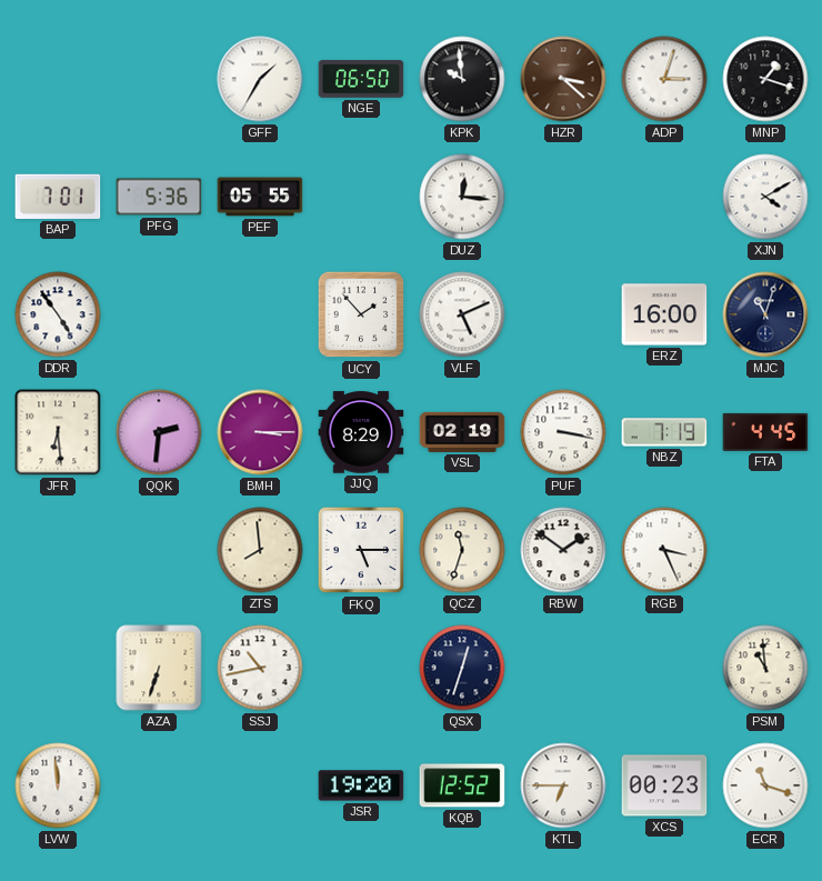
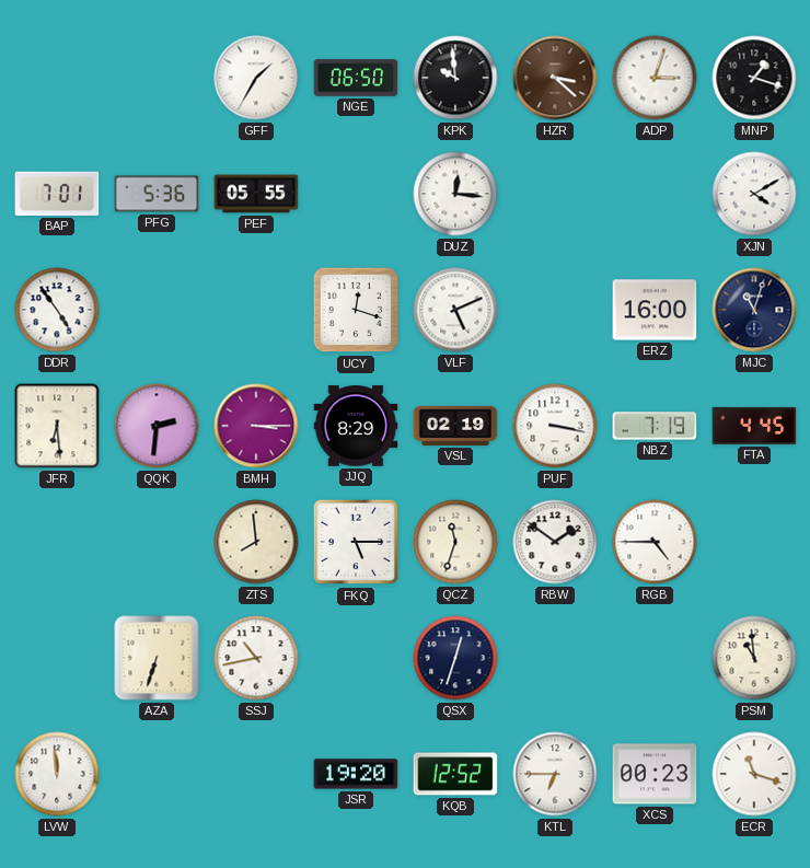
UCY: 1:53 -> 12:18
RGB: 3:26 -> 4:45
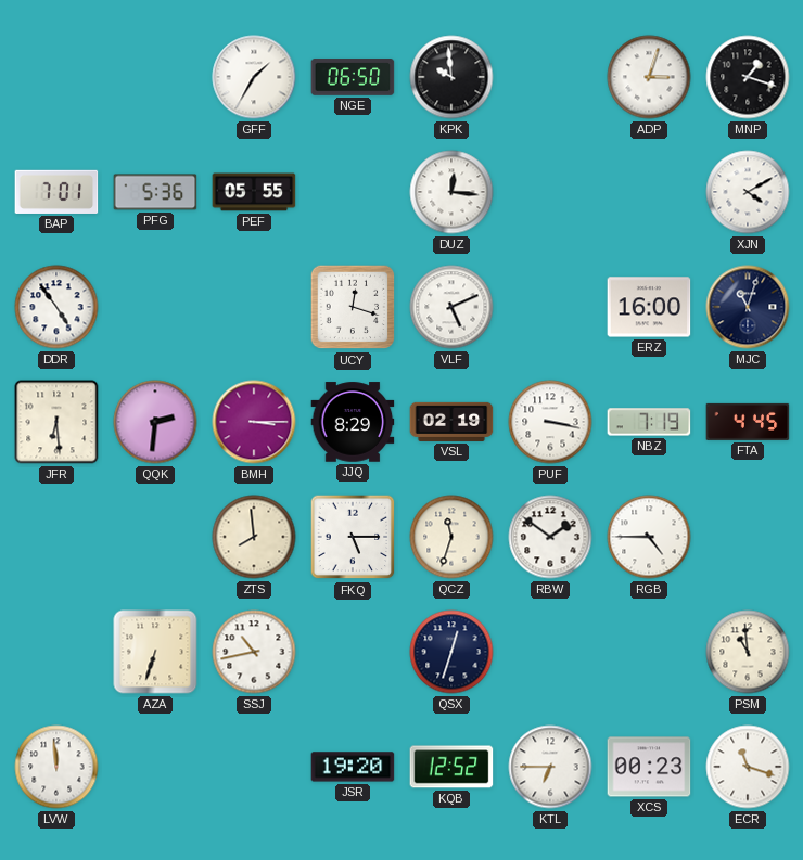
HZR: 3:22 -> none
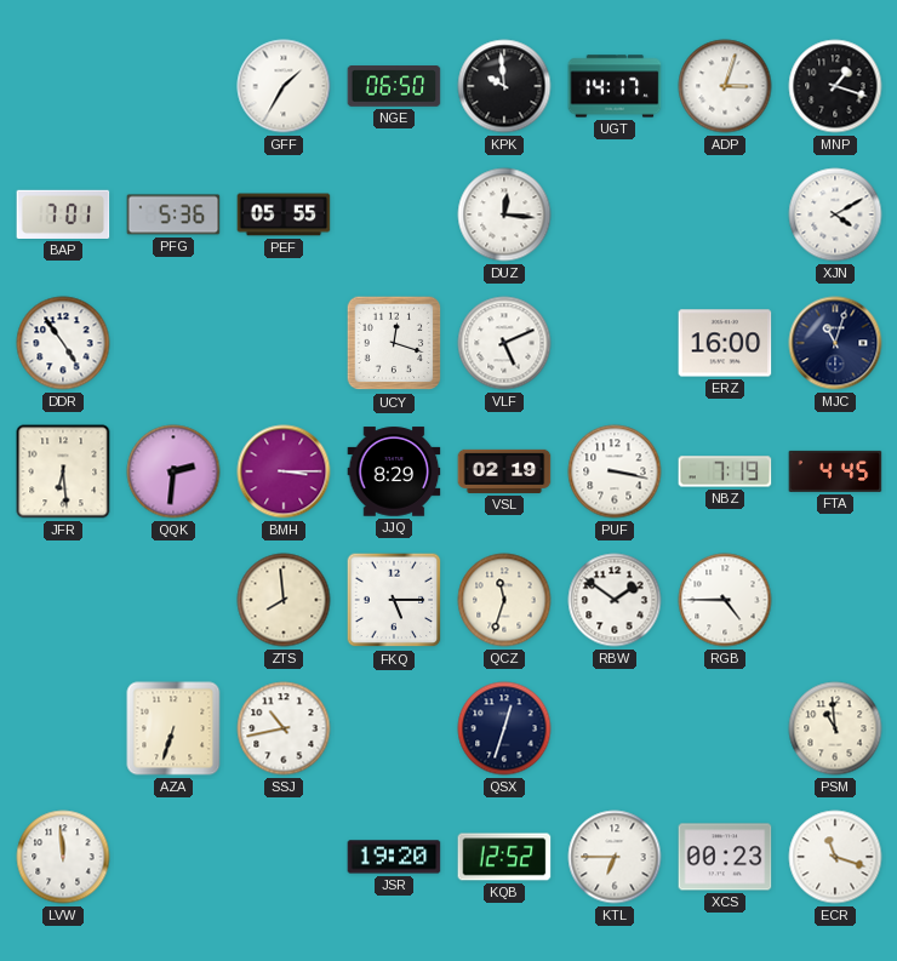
UGT: none -> 14:17
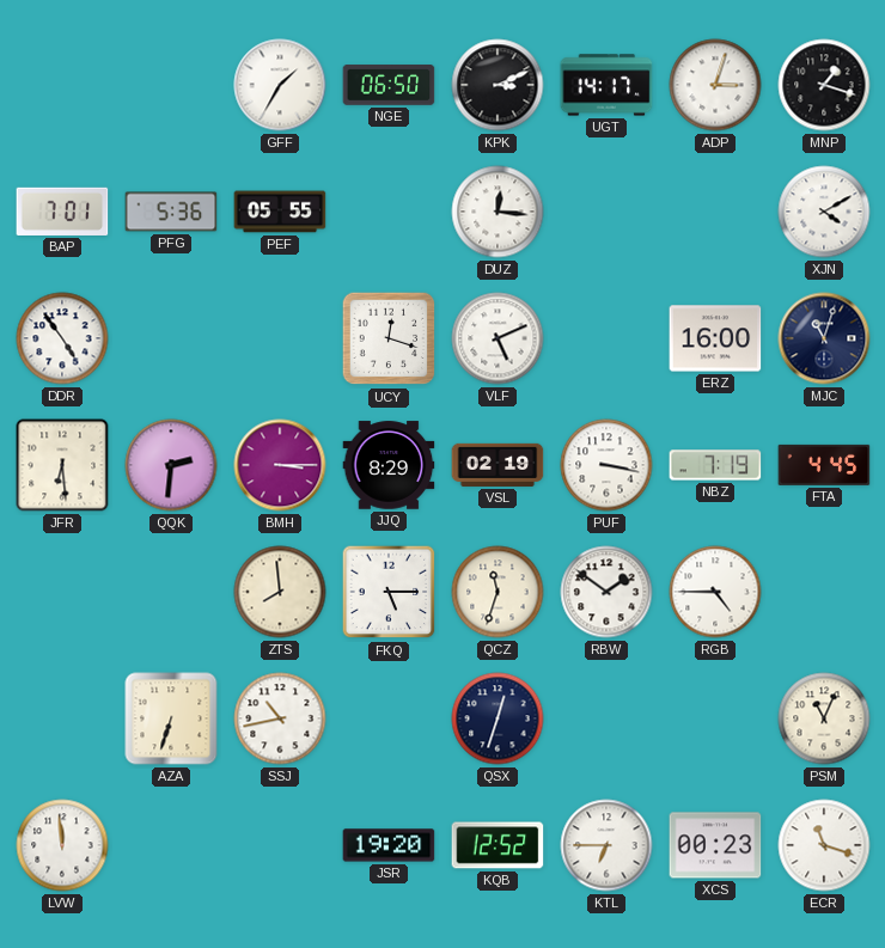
KPK: 9:59 -> 3:11
PSM: 10:59 -> 11:04
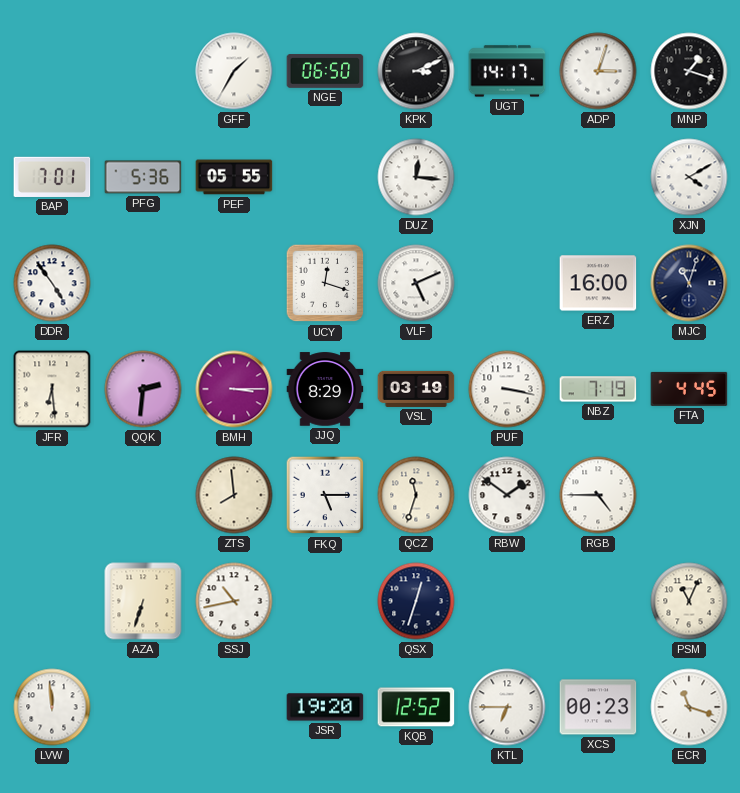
VSL: 02:19 -> 03:19
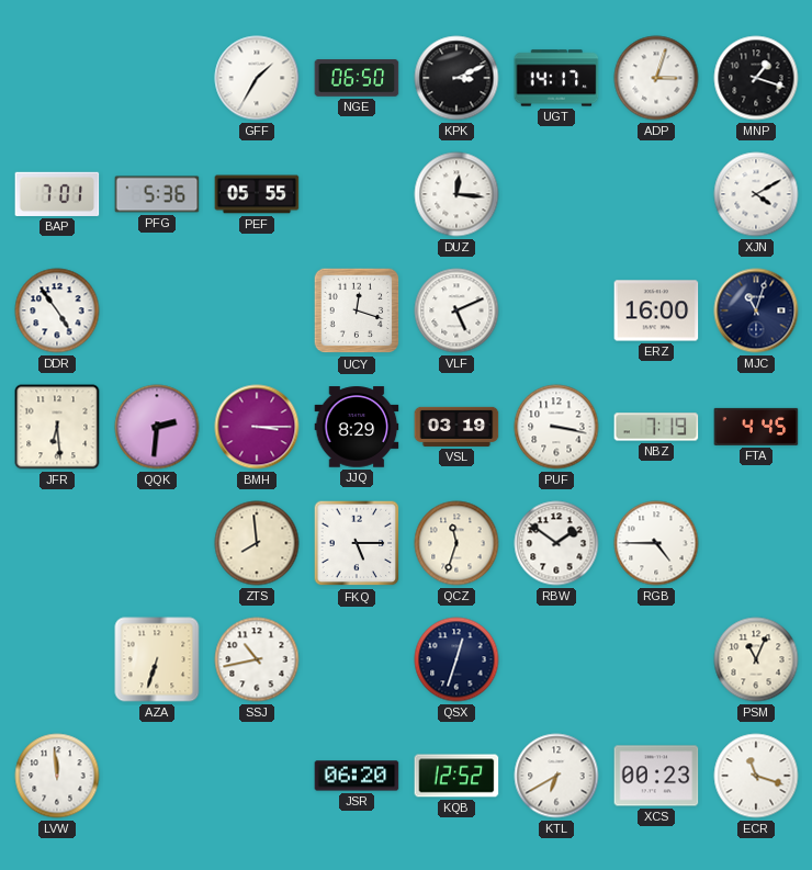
JSR: 19:20 -> 06:20
KTL: 6:45 -> 6:40
